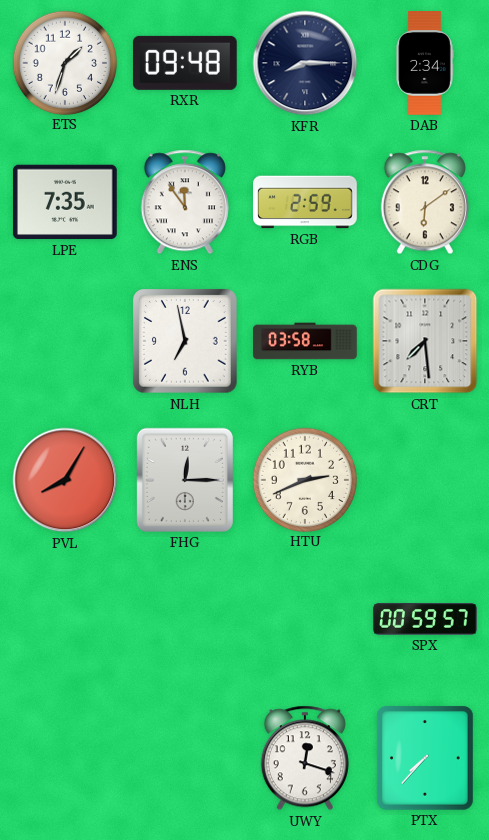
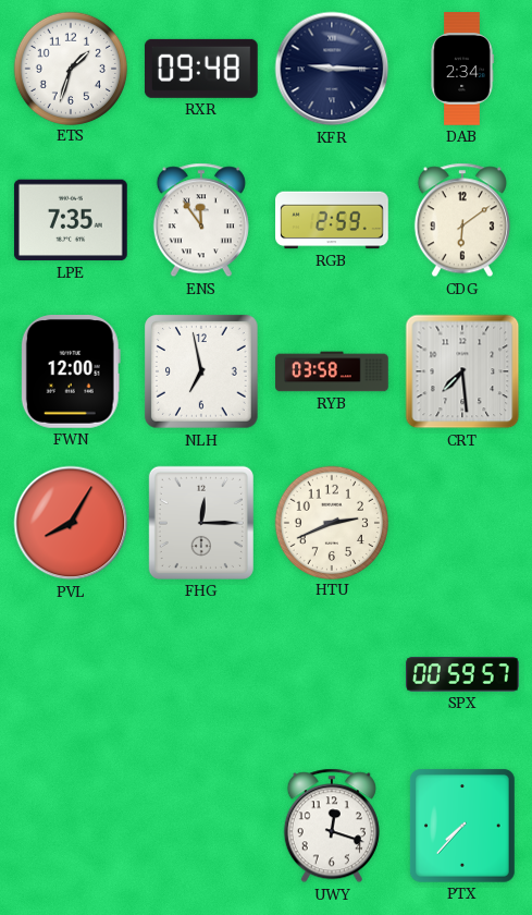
KFR: 8:15 -> 9:15
FWN: none -> 12:00
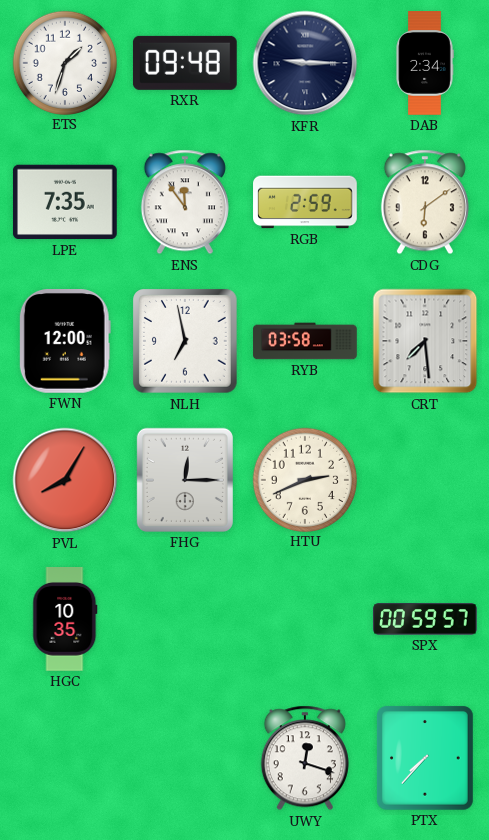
HGC: none -> 10:35
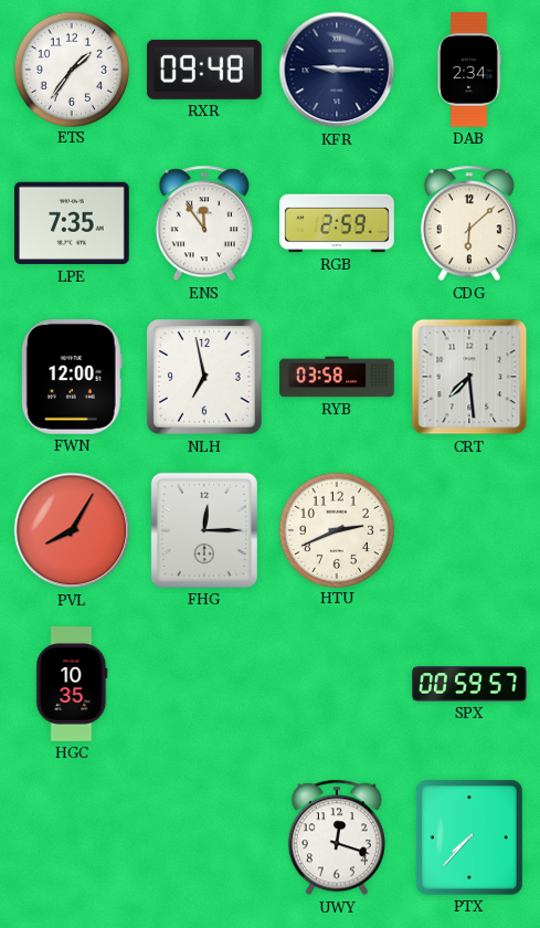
ETS: 1:33 -> 1:36
CDG: 6:09 -> 6:08
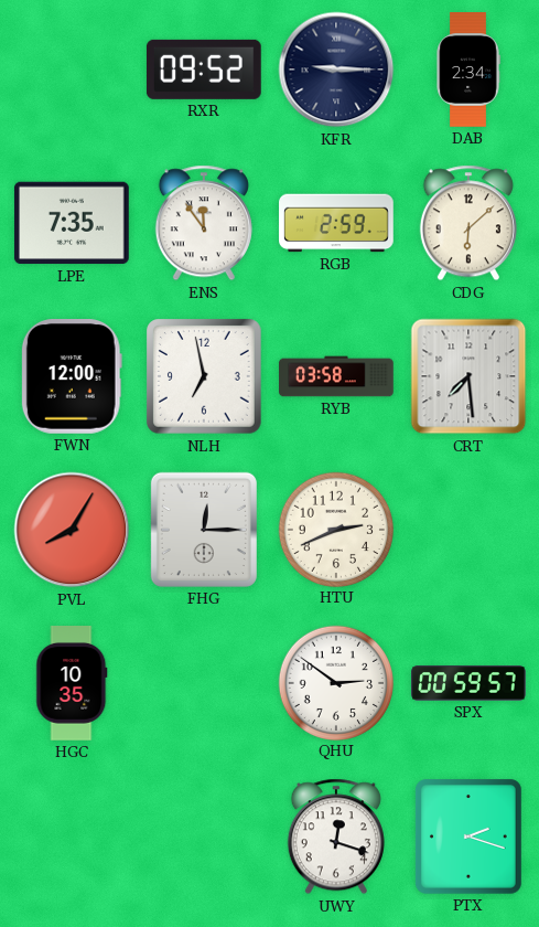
ETS: 1:36 -> none
RXR: 09:48 -> 09:52
QHU: none -> 2:51
PTX: 7:37 -> 2:18
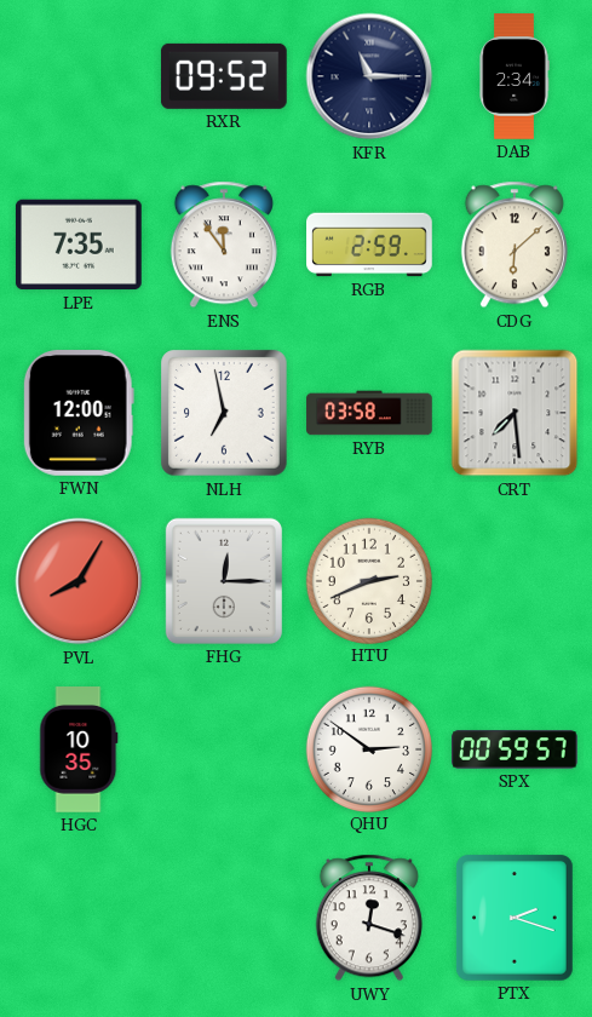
KFR: 9:15 -> 11:15
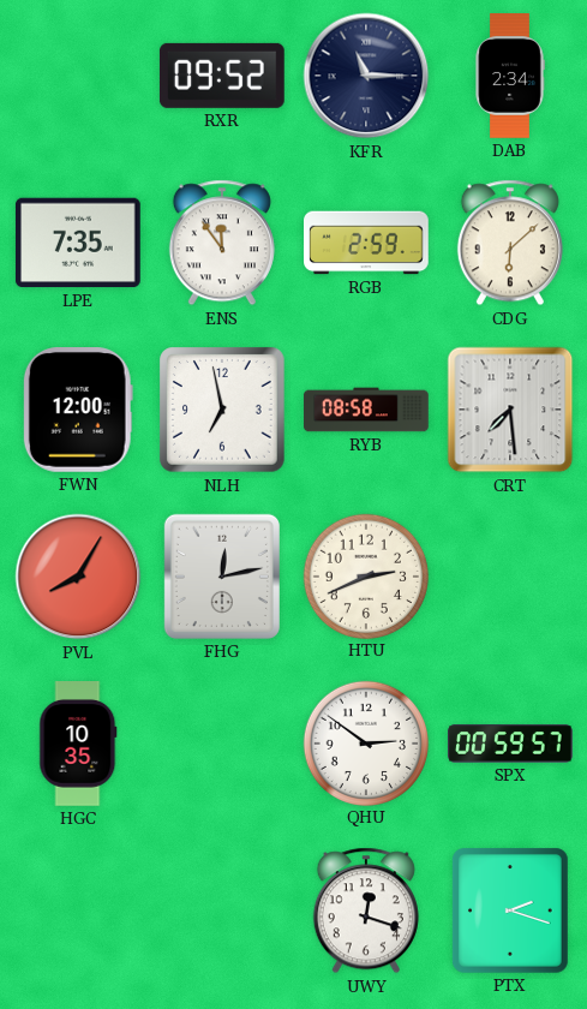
RYB: 03:58 -> 08:58
FHG: 12:15 -> 12:13
